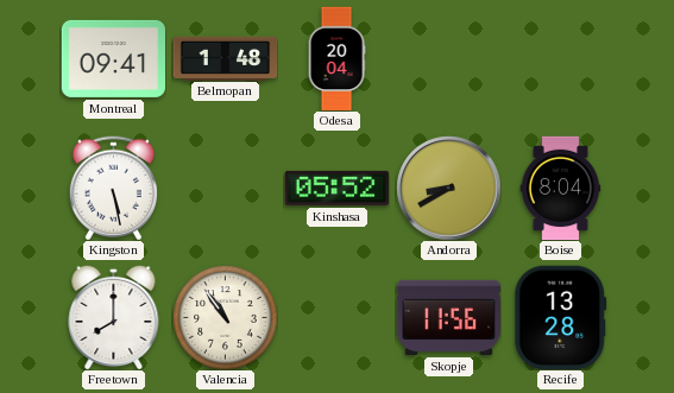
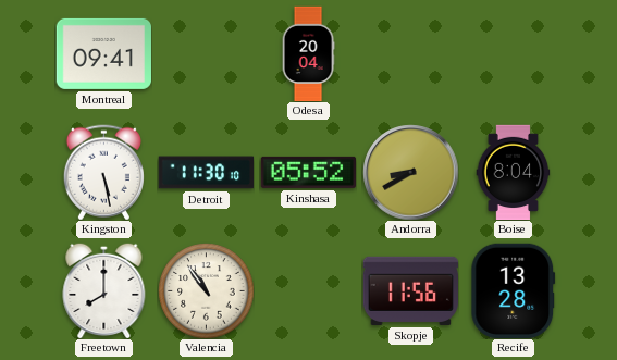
Belmopan: 1:48 -> none
Detroit: none -> 11:30
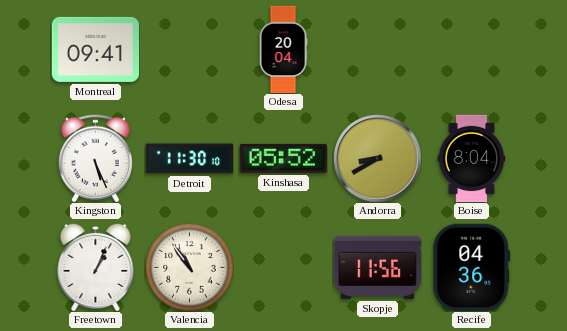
Kingston: 5:28 -> 5:26
Freetown: 8:00 -> 1:04
Recife: 13:28 -> 04:36
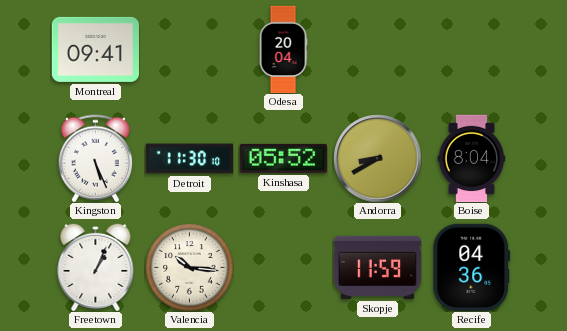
Valencia: 10:54 -> 10:16
Skopje: 11:56 -> 11:59
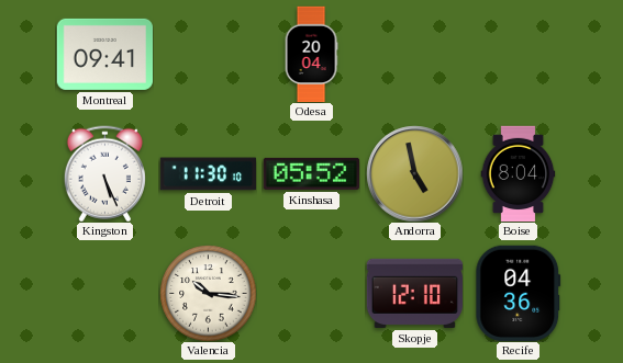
Andorra: 8:40 -> 4:58
Freetown: 1:04 -> none
Skopje: 11:59 -> 12:10
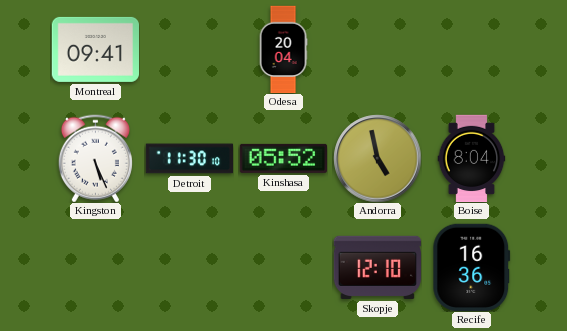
Valencia: 10:16 -> none
Recife: 04:36 -> 16:36
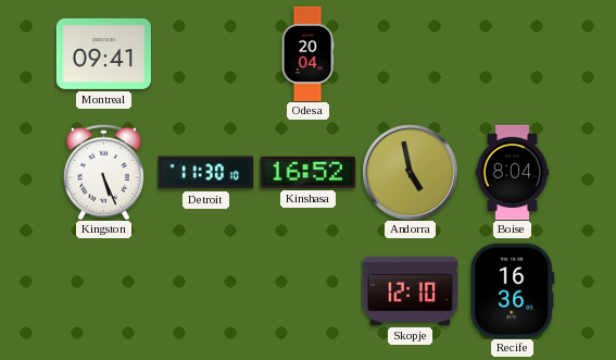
Kinshasa: 05:52 -> 16:52
